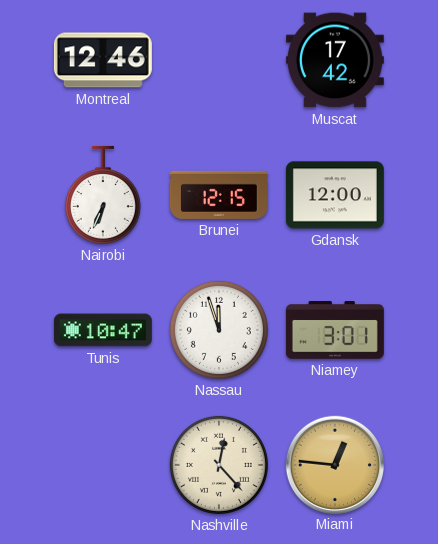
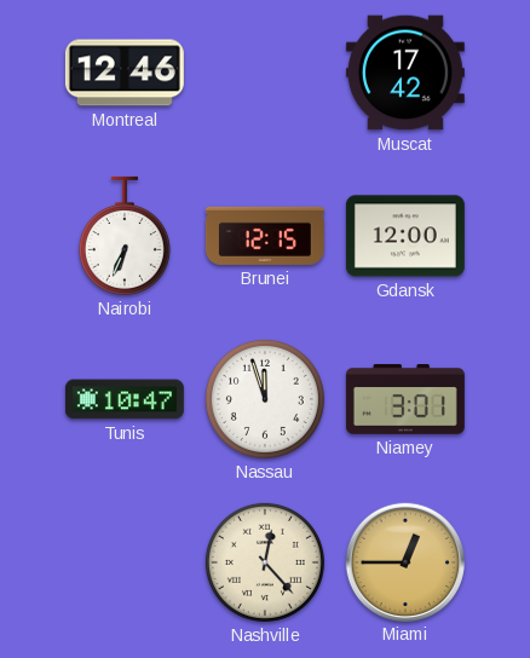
Miami: 12:46 -> 12:45
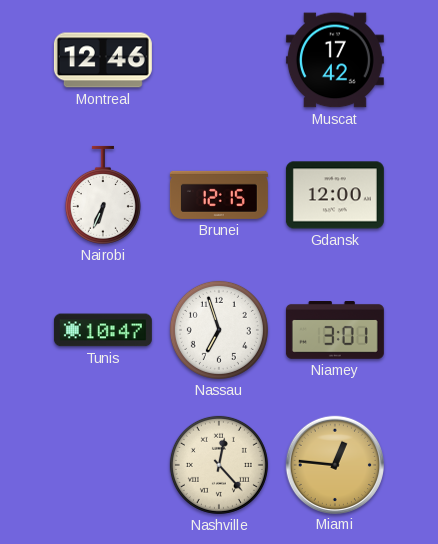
Nassau: 11:57 -> 6:57
Miami: 12:45 -> 12:46
